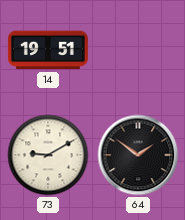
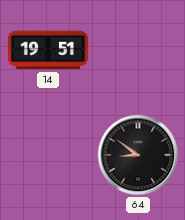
73: 9:10 -> none
64: 1:51 -> 8:51
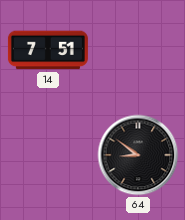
14: 19:51 -> 7:51
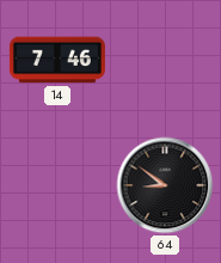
14: 7:51 -> 7:46
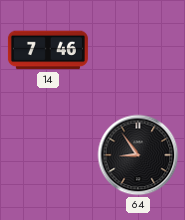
64: 8:51 -> 8:54
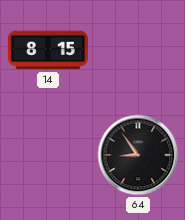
14: 7:46 -> 8:15
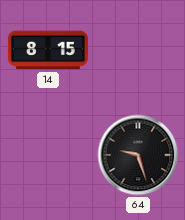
64: 8:54 -> 9:27
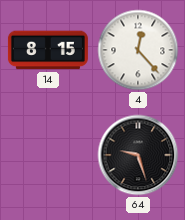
4: none -> 12:23
